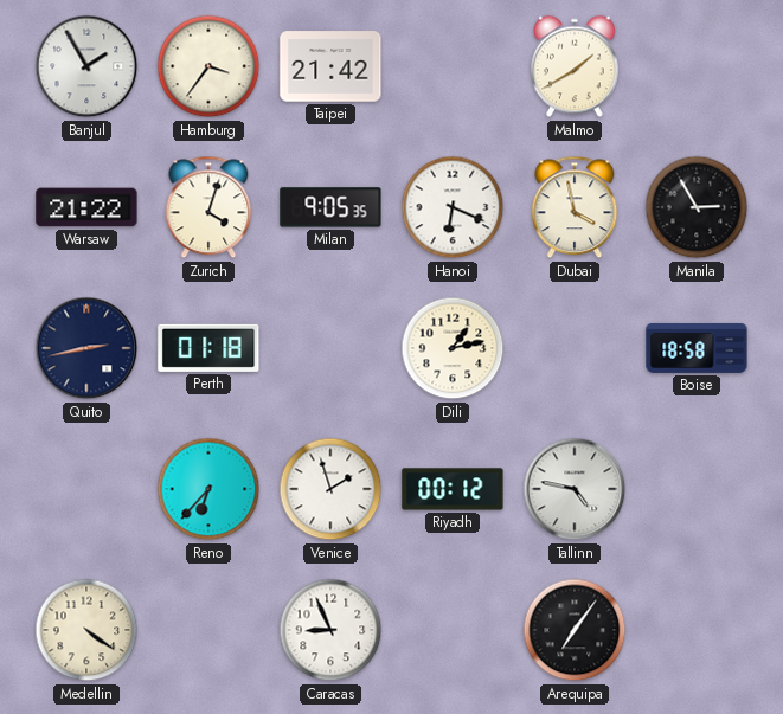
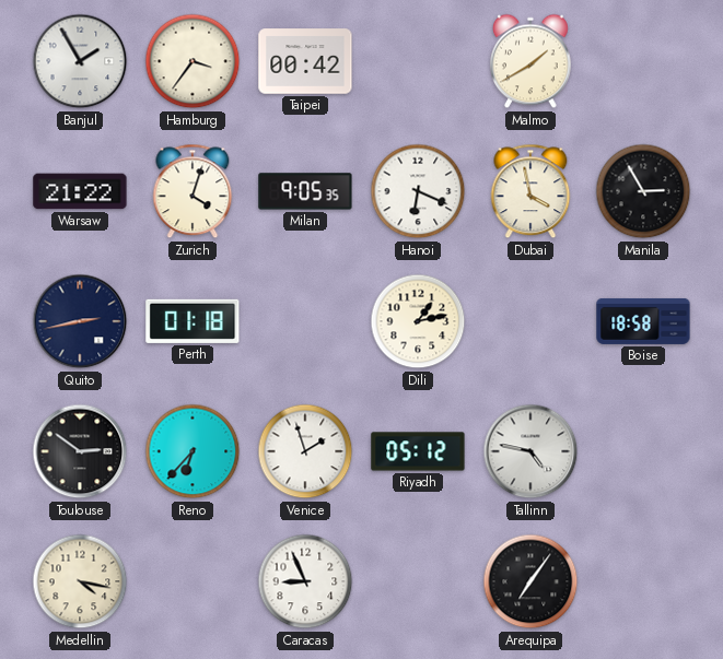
Taipei: 21:42 -> 00:42
Toulouse: none -> 2:51
Riyadh: 00:12 -> 05:12
Medellin: 4:21 -> 4:17
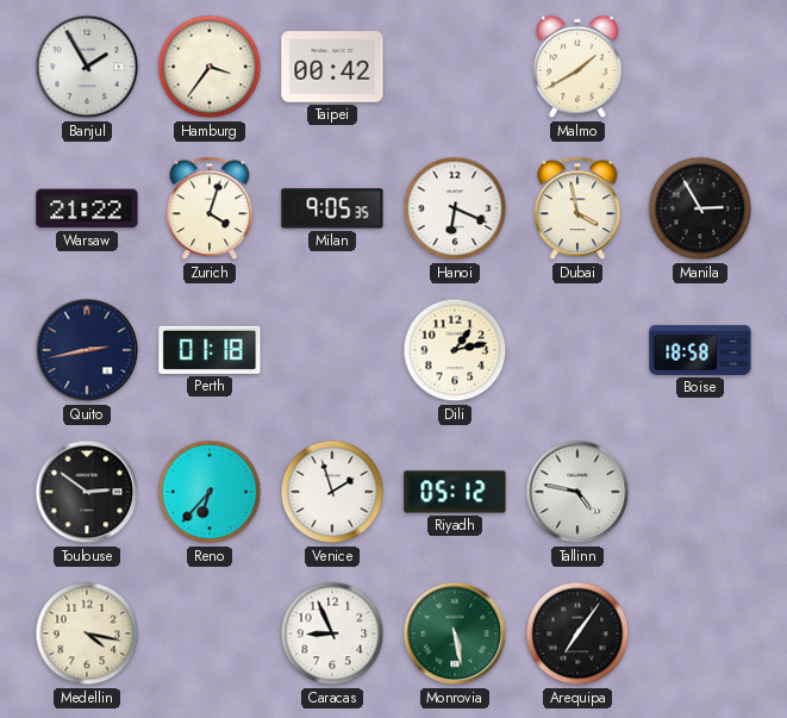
Monrovia: none -> 5:28
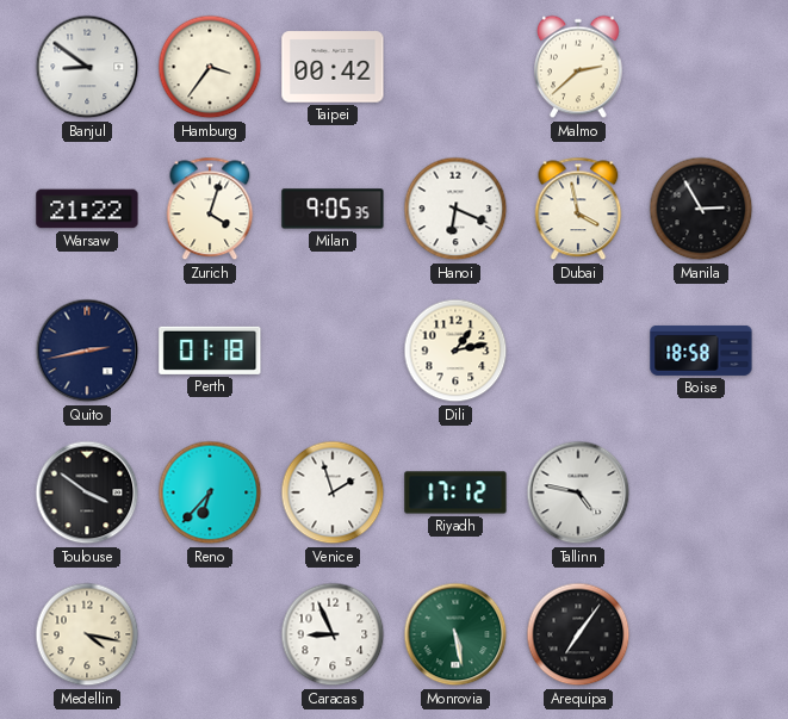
Banjul: 1:55 -> 8:51
Malmo: 1:40 -> 2:38
Toulouse: 2:51 -> 3:51
Riyadh: 05:12 -> 17:12
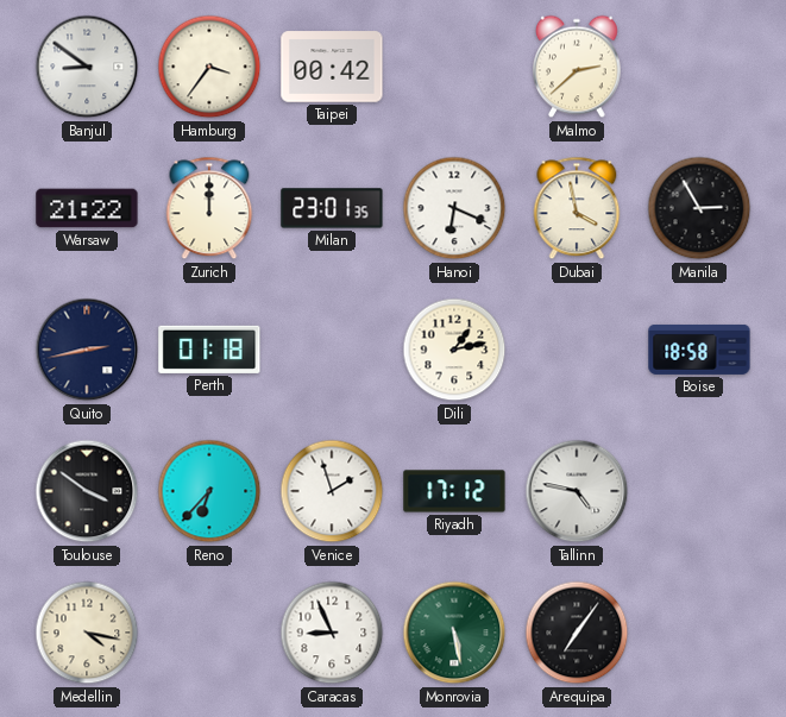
Zurich: 4:03 -> 12:00
Milan: 9:05 -> 23:01
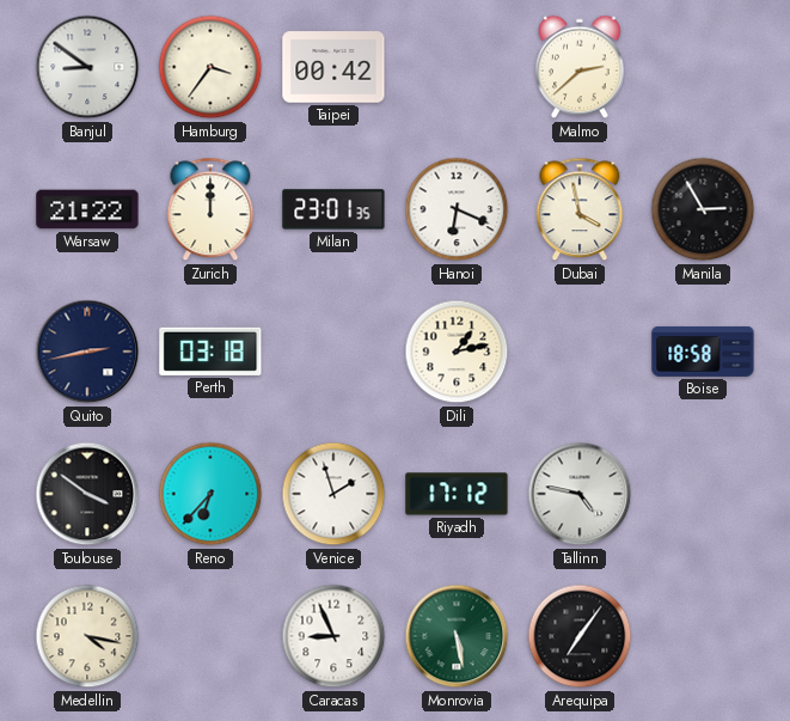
Perth: 01:18 -> 03:18
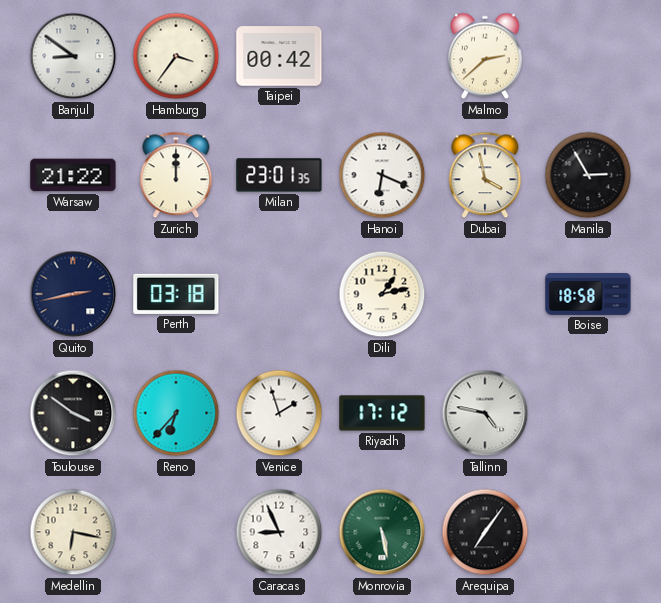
Medellin: 4:17 -> 6:17
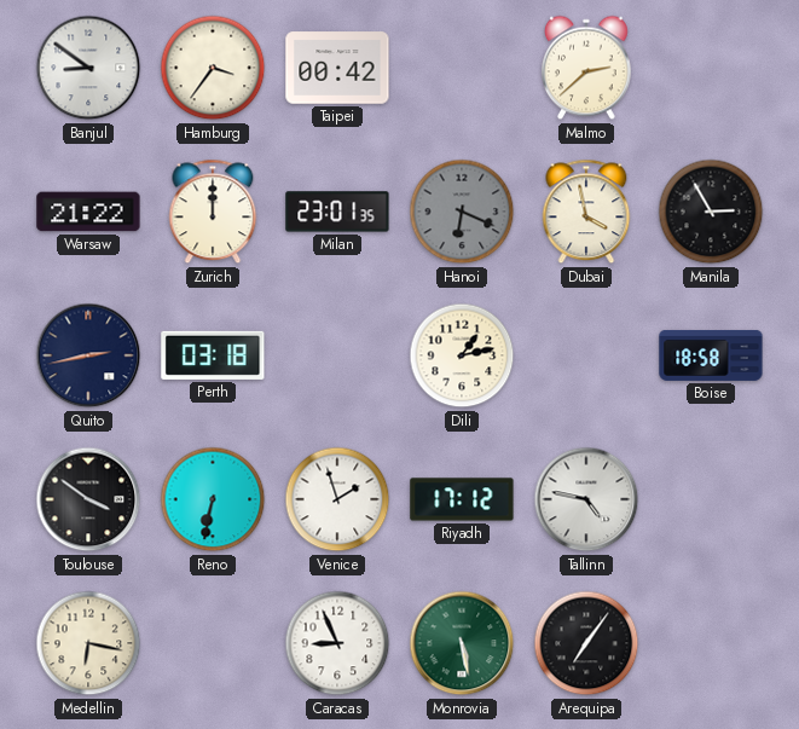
Hanoi dial: white -> grey
Reno: 6:37 -> 6:32
